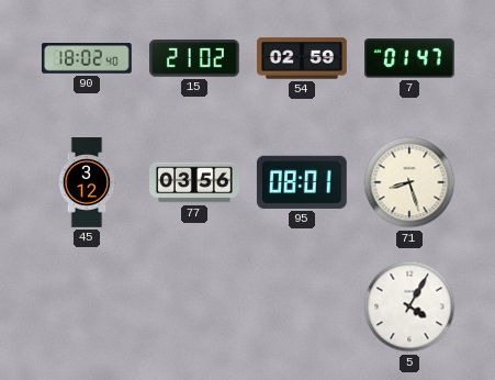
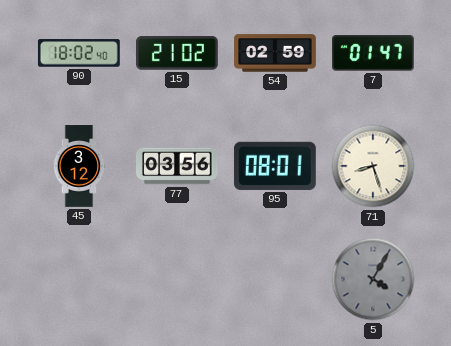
5 dial: white -> grey
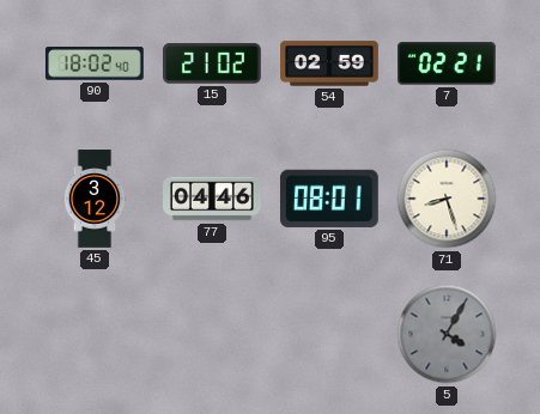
7: 01:47 -> 02:21
77: 03:56 -> 04:46
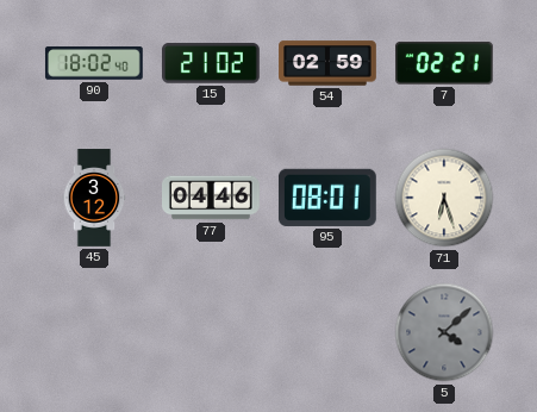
71: 8:27 -> 6:27
5: 4:05 -> 4:08
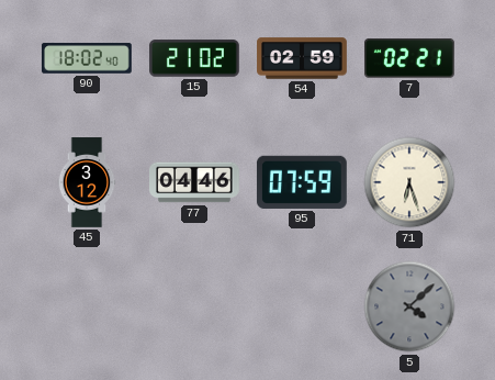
95: 08:01 -> 07:59
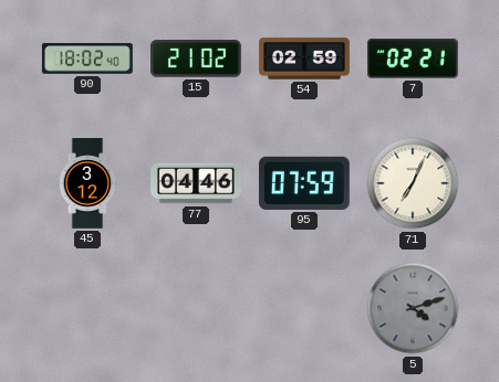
71: 6:27 -> 7:04
5: 4:08 -> 4:12
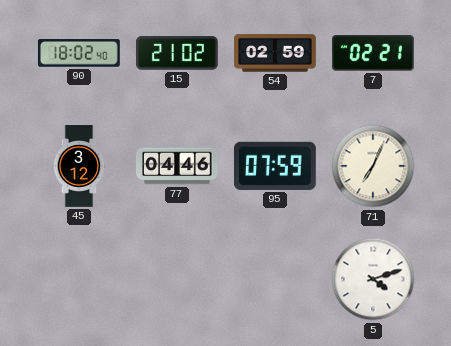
5 dial: grey -> white
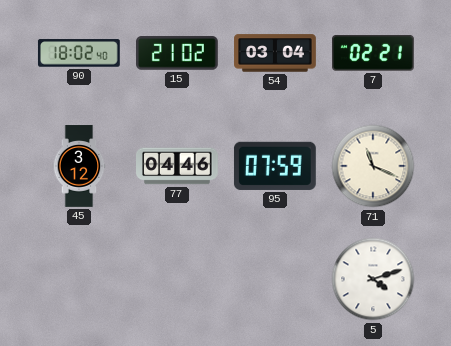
54: 02:59 -> 03:04
71: 7:04 -> 11:19
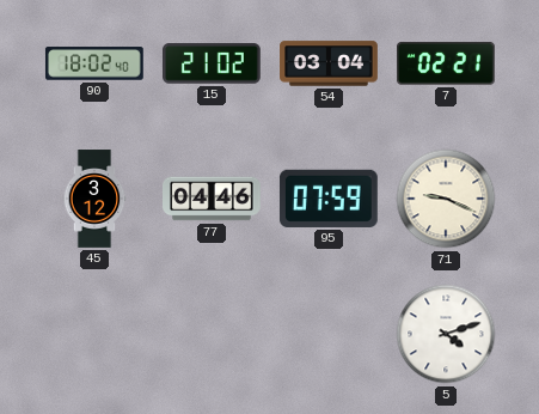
71: 11:19 -> 9:19
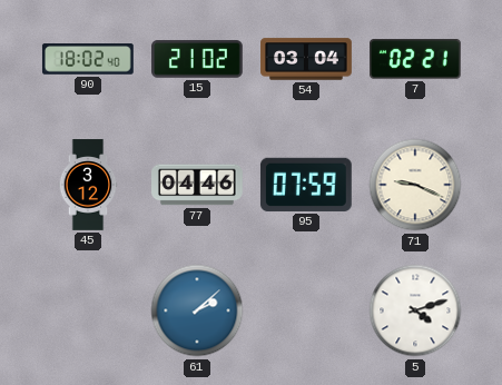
61: none -> 2:08
